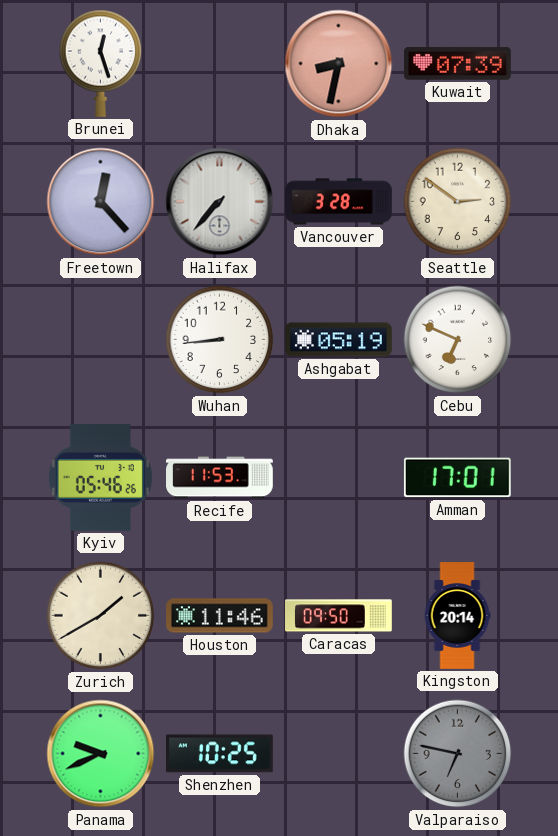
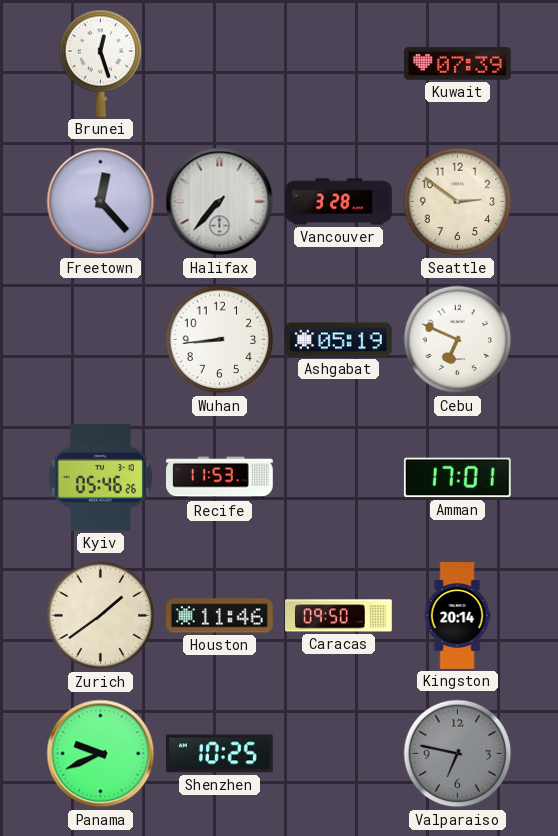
Dhaka: 8:32 -> none
Zurich: 1:40 -> 1:39
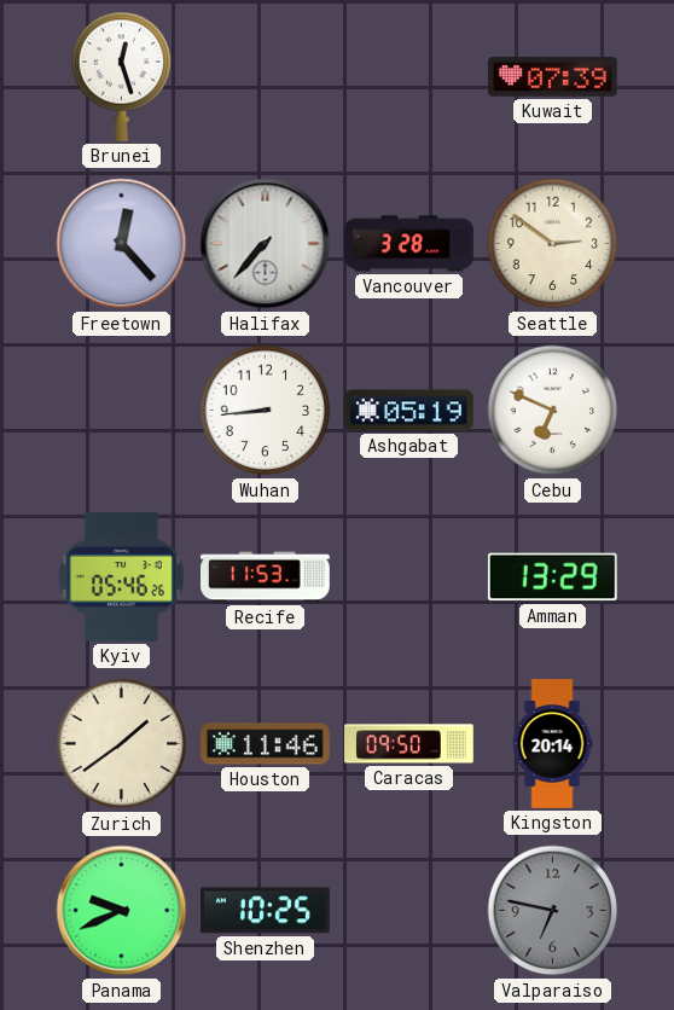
Amman: 17:01 -> 13:29
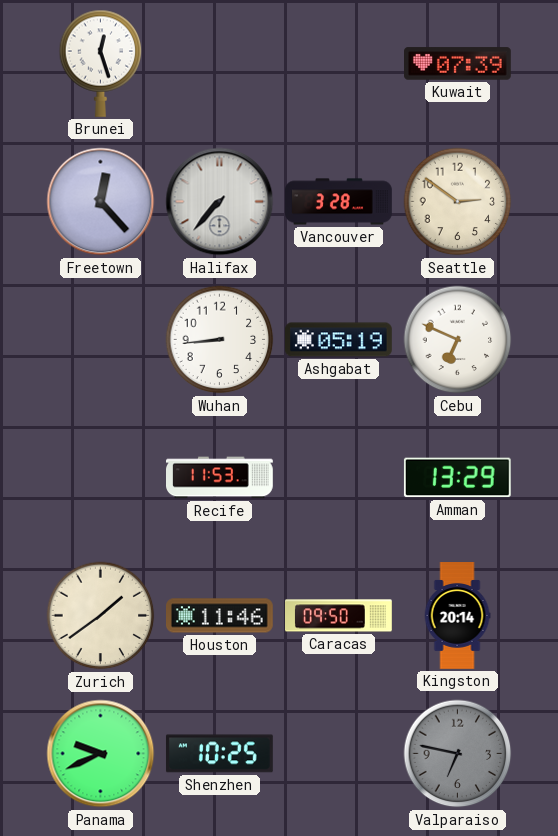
Kyiv: 05:46 -> none
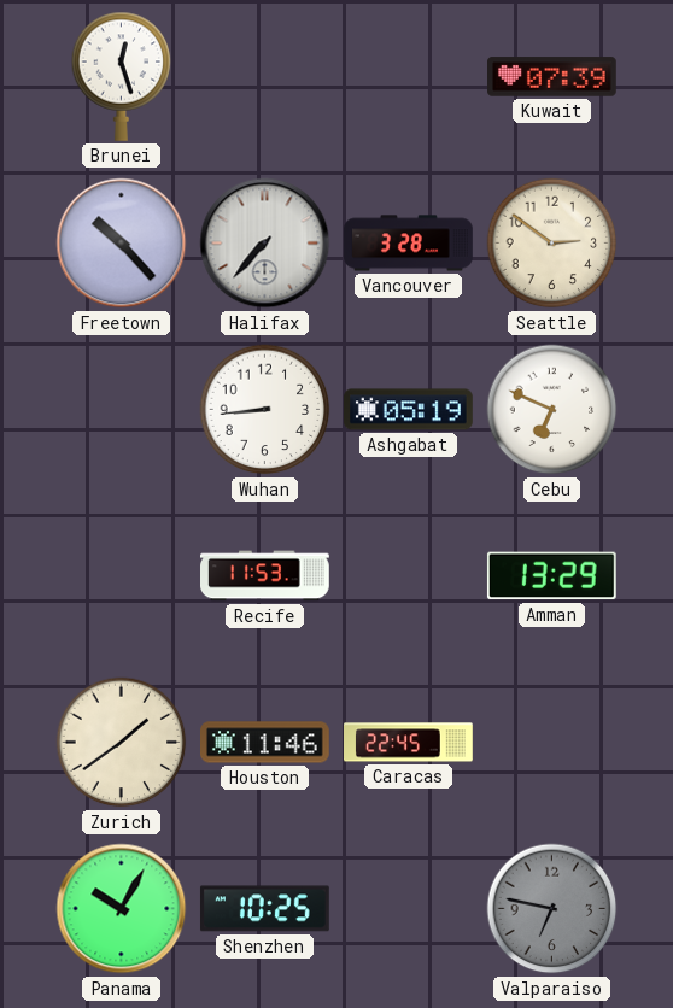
Freetown: 12:23 -> 10:23
Caracas: 09:50 -> 22:45
Kingston: 20:14 -> none
Panama: 9:41 -> 10:05
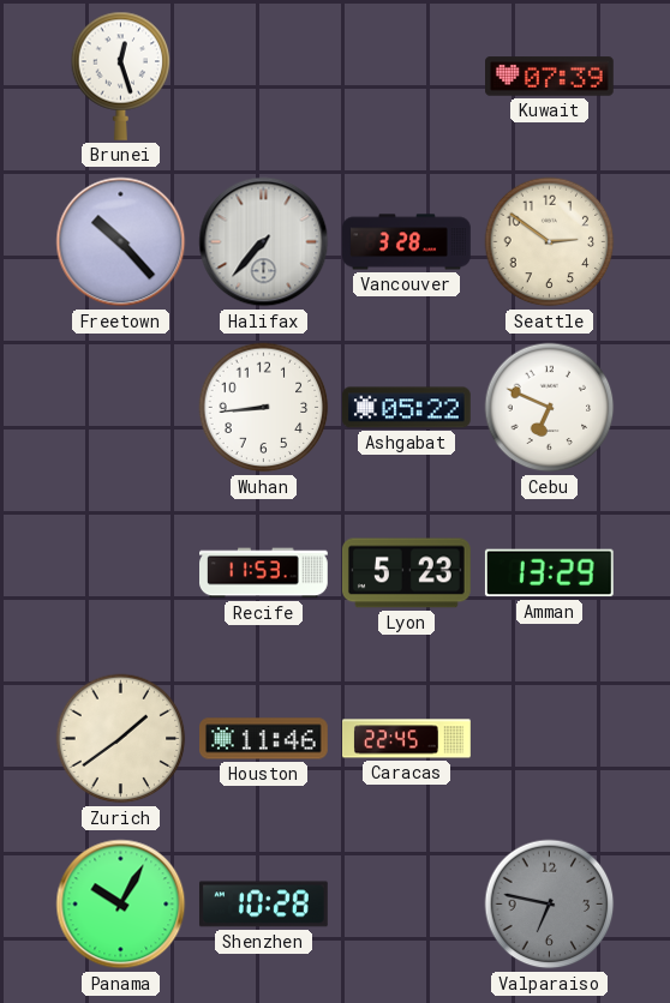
Ashgabat: 05:19 -> 05:22
Lyon: none -> 5:23
Shenzhen: 10:25 -> 10:28
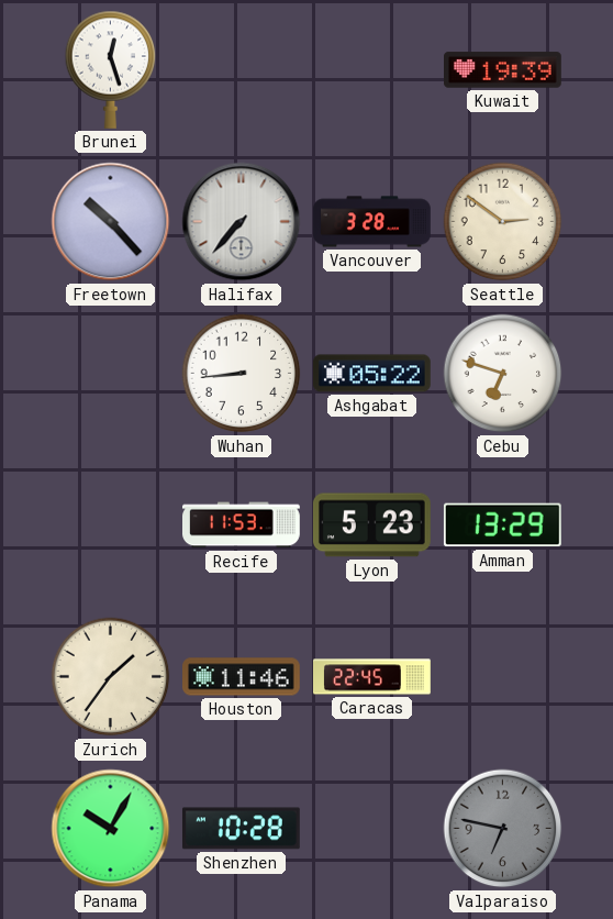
Kuwait: 07:39 -> 19:39
Cebu: 6:49 -> 6:48
Zurich: 1:39 -> 1:36
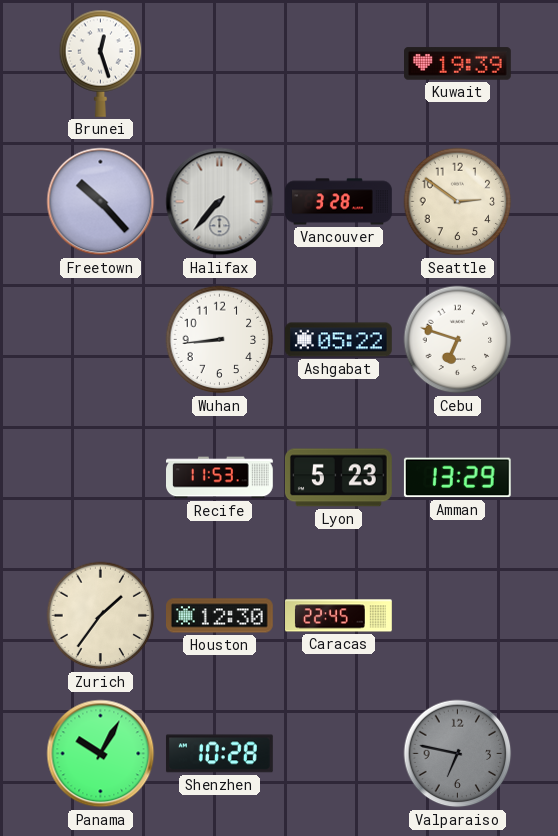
Houston: 11:46 -> 12:30
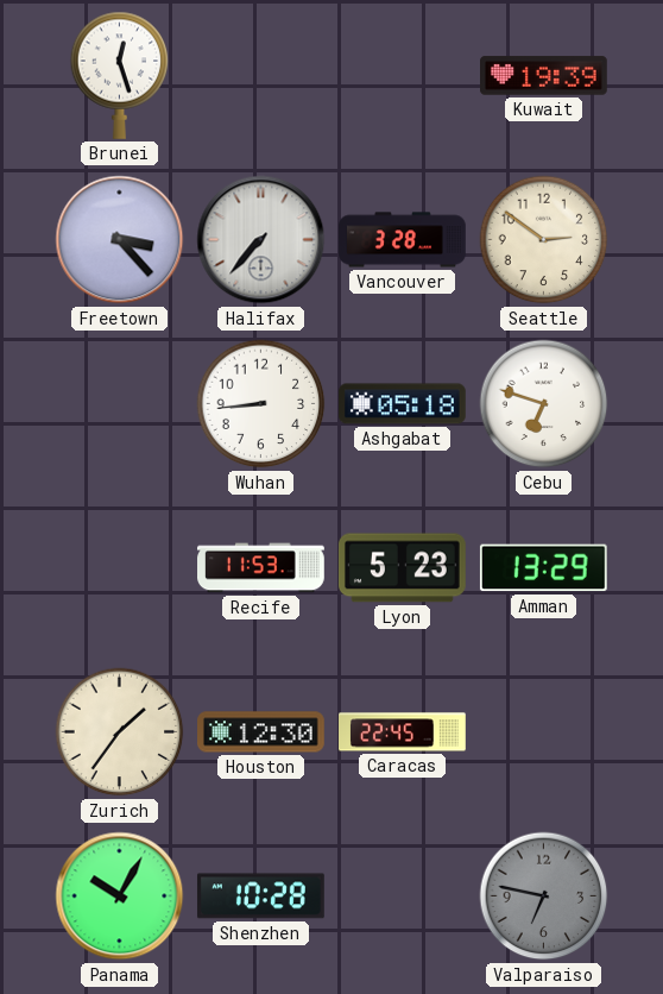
Freetown: 10:23 -> 3:23
Ashgabat: 05:22 -> 05:18
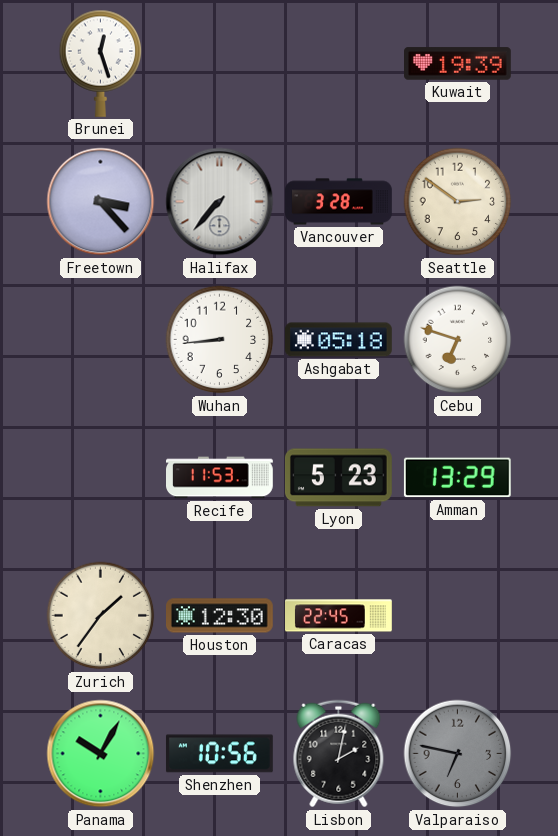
Shenzhen: 10:28 -> 10:56
Lisbon: none -> 2:02
